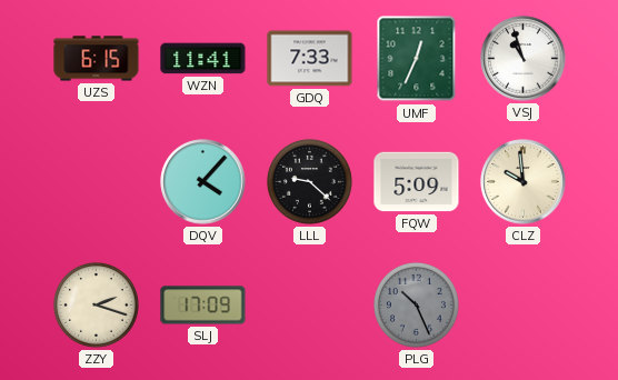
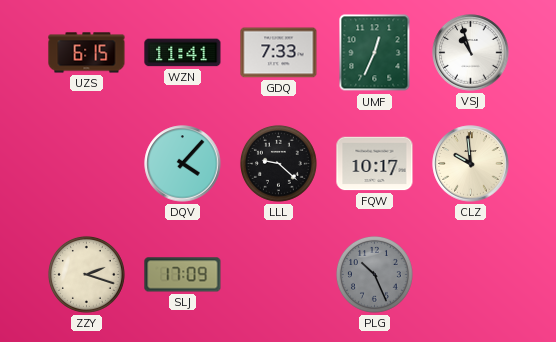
FQW: 5:09 -> 10:17
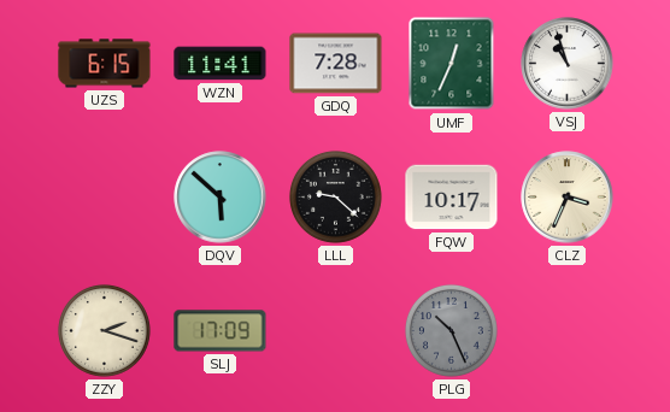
GDQ: 7:33 -> 7:28
DQV: 4:07 -> 5:52
CLZ: 9:59 -> 3:34
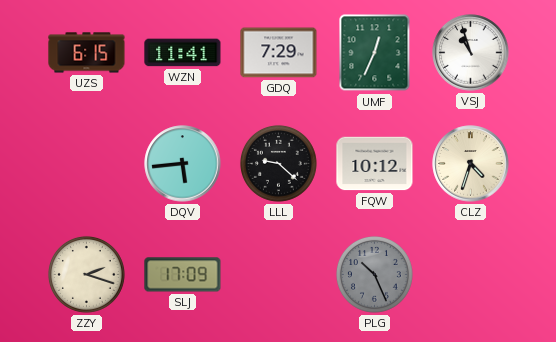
GDQ: 7:28 -> 7:29
DQV: 5:52 -> 5:44
FQW: 10:17 -> 10:12
CLZ: 3:34 -> 4:33
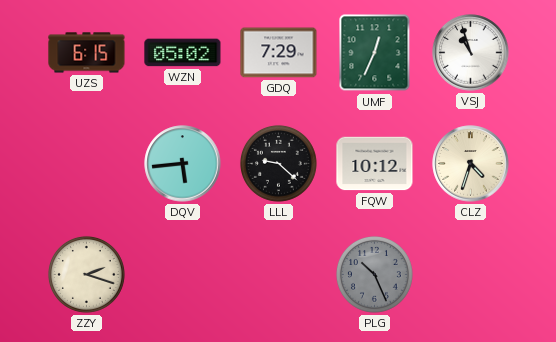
WZN: 11:41 -> 05:02
SLJ: 17:09 -> none
